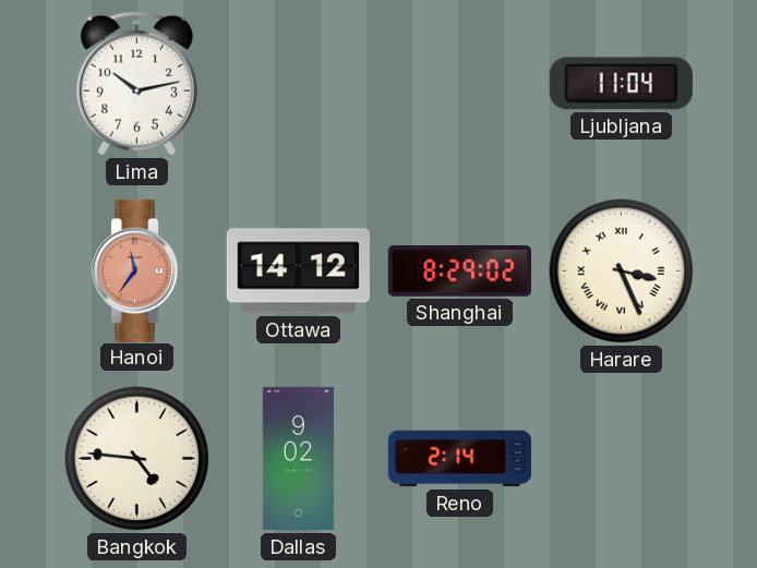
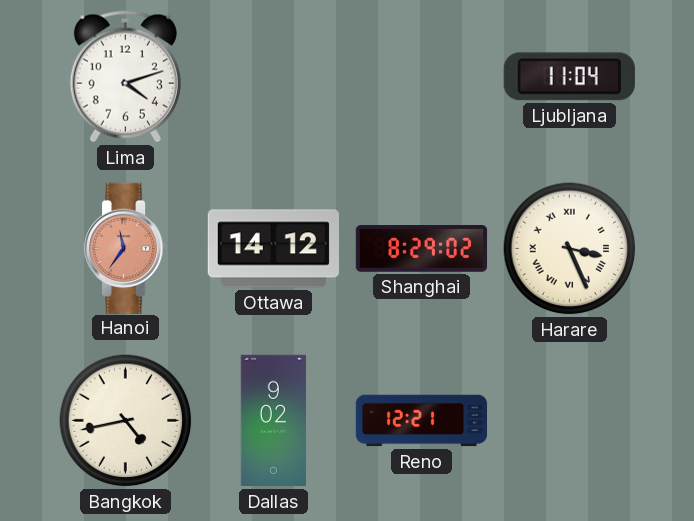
Lima: 10:13 -> 4:12
Bangkok: 4:46 -> 4:43
Reno: 2:14 -> 12:21
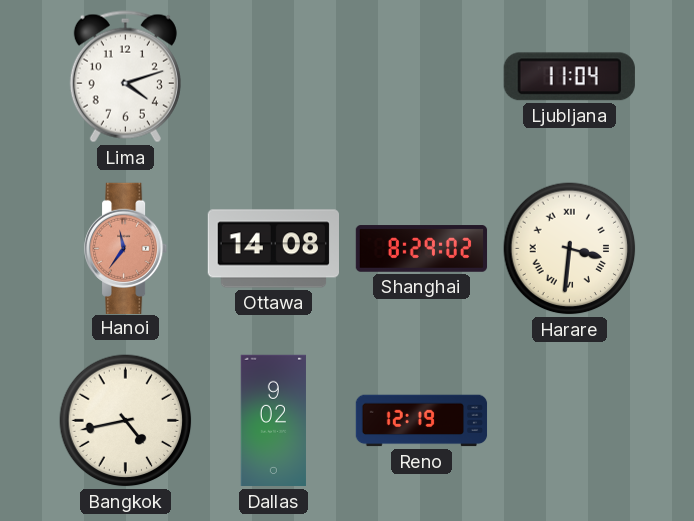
Ottawa: 14:12 -> 14:08
Harare: 3:26 -> 3:31
Reno: 12:21 -> 12:19
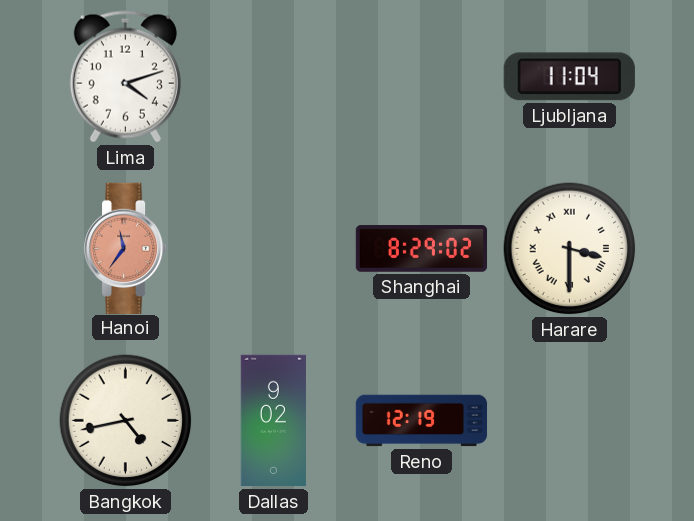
Ottawa: 14:08 -> none
Harare: 3:31 -> 3:30
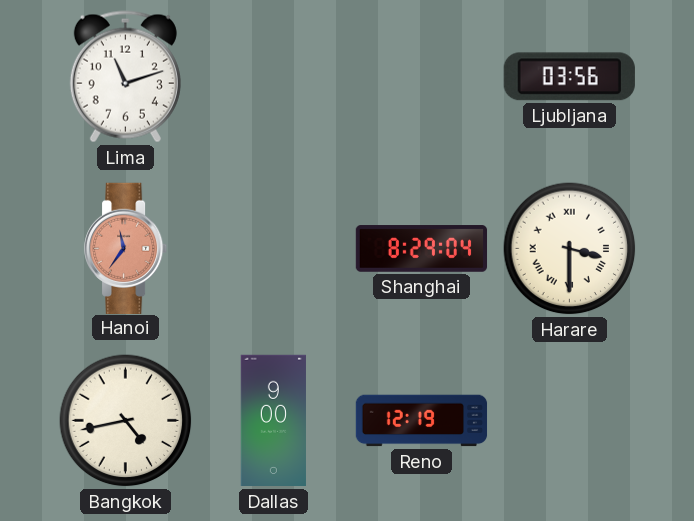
Lima: 4:12 -> 11:12
Ljubljana: 11:04 -> 03:56
Shanghai: 8:29:02 -> 8:29:04
Dallas: 9:02 -> 9:00
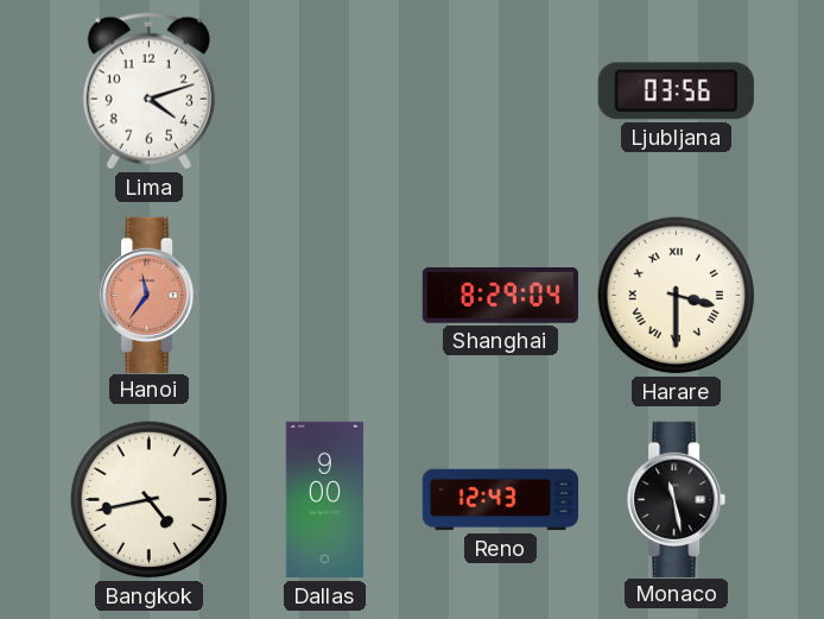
Lima: 11:12 -> 4:12
Reno: 12:19 -> 12:43
Monaco: none -> 11:28
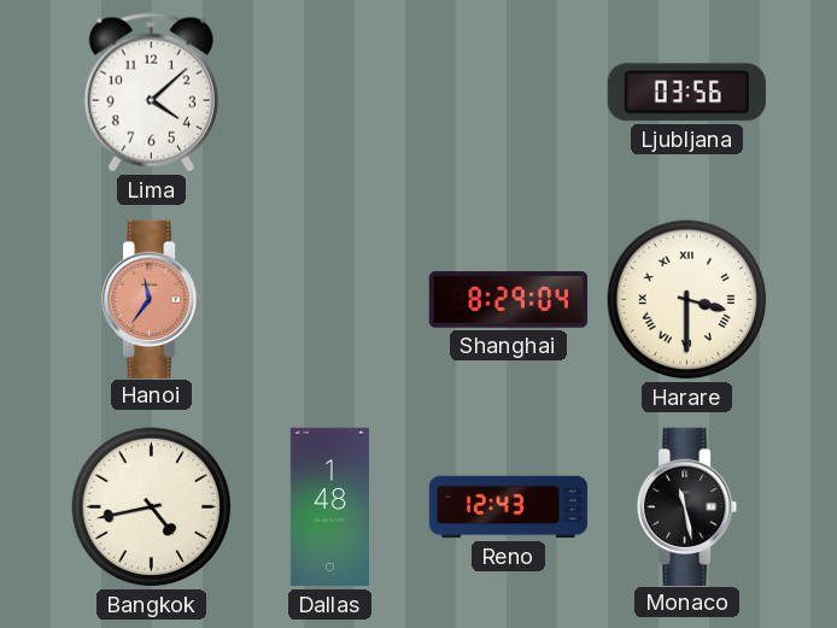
Lima: 4:12 -> 4:08
Dallas: 9:00 -> 1:48
